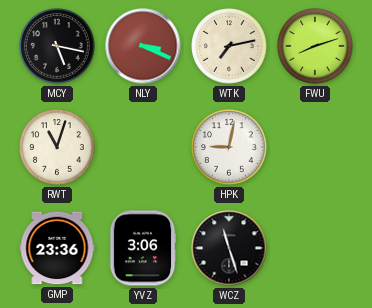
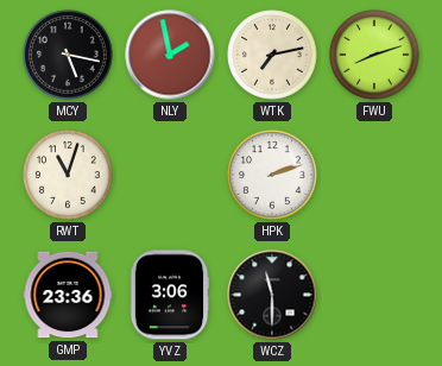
NLY: 3:19 -> 1:58
HPK: 9:02 -> 2:12
WCZ: 11:27 -> 11:30
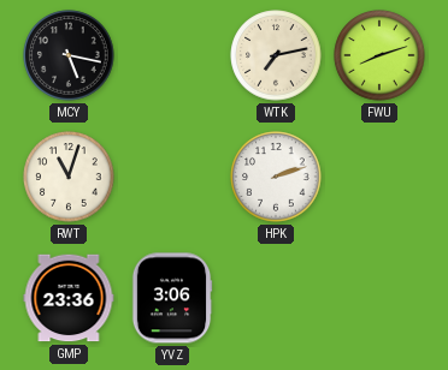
NLY: 1:58 -> none
WCZ: 11:30 -> none
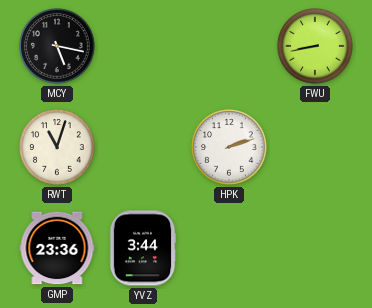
WTK: 7:13 -> none
FWU: 8:12 -> 8:43
YVZ: 3:06 -> 3:44
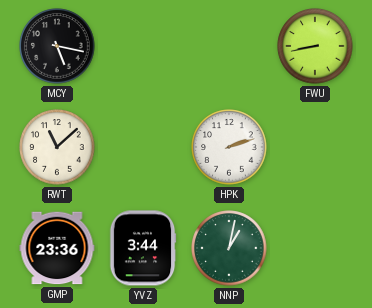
RWT: 11:03 -> 11:08
NNP: none -> 1:02
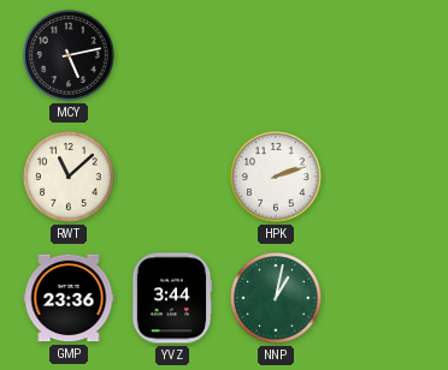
MCY: 5:17 -> 5:13
FWU: 8:43 -> none
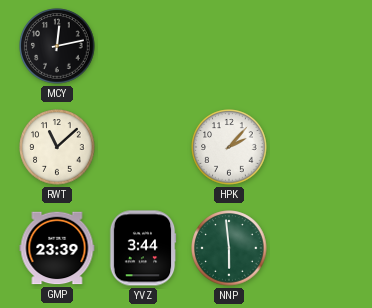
MCY: 5:13 -> 12:13
HPK: 2:12 -> 2:07
GMP: 23:36 -> 23:39
NNP: 1:02 -> 5:59
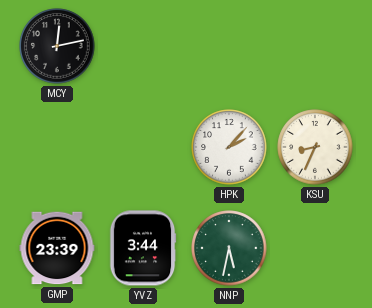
RWT: 11:08 -> none
KSU: none -> 8:34
NNP: 5:59 -> 5:32
